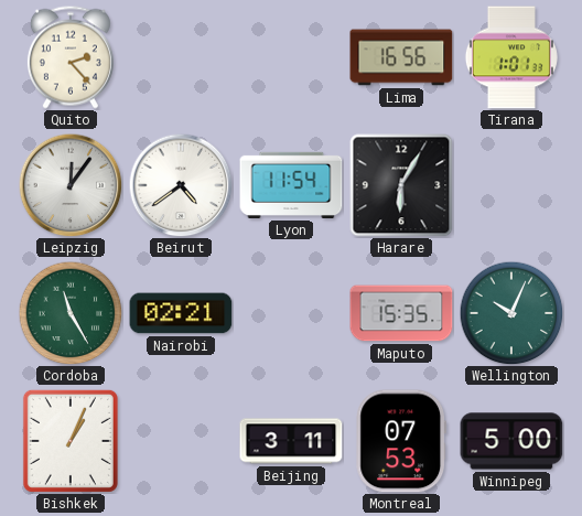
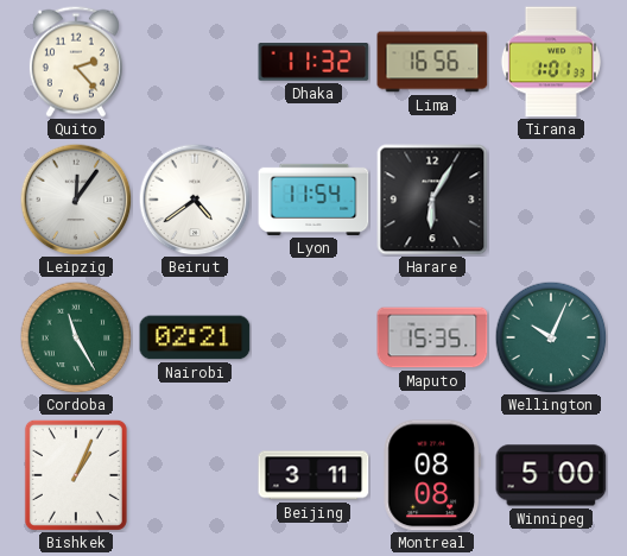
Dhaka: none -> 11:32
Montreal: 07:53 -> 08:08
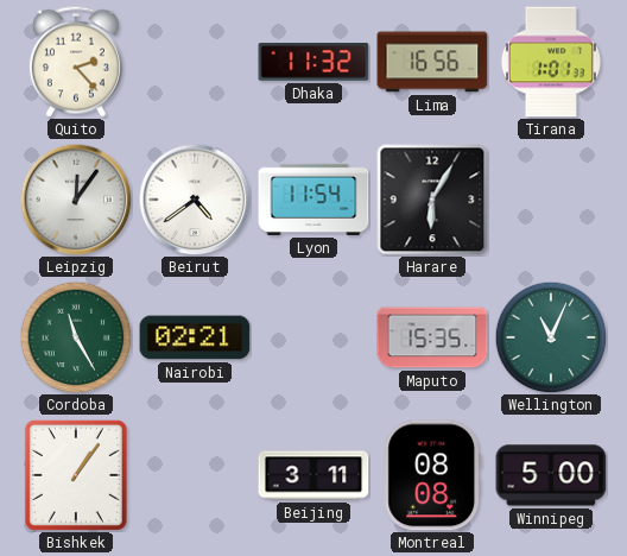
Wellington: 10:04 -> 11:04
Bishkek: 1:04 -> 1:06
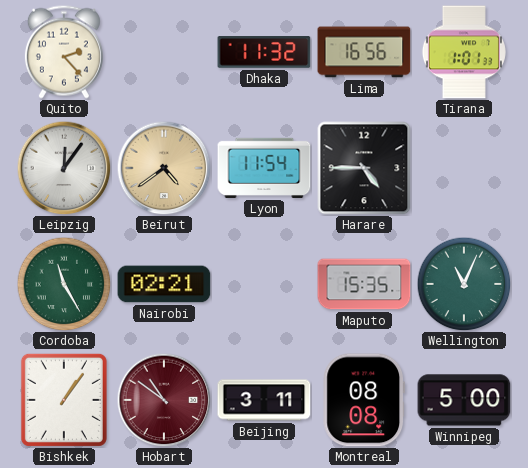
Beirut dial: white -> champagne
Harare: 6:05 -> 4:45
Hobart: none -> 10:51
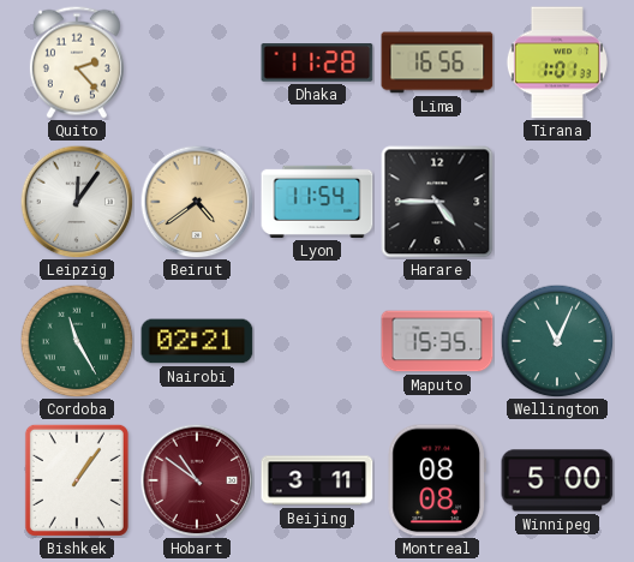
Dhaka: 11:32 -> 11:28
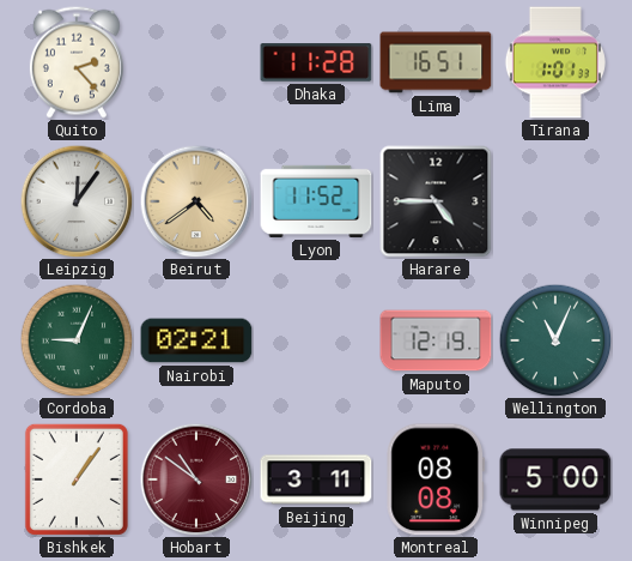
Lima: 16:56 -> 16:51
Lyon: 11:54 -> 11:52
Cordoba: 11:25 -> 9:04
Maputo: 15:35 -> 12:19
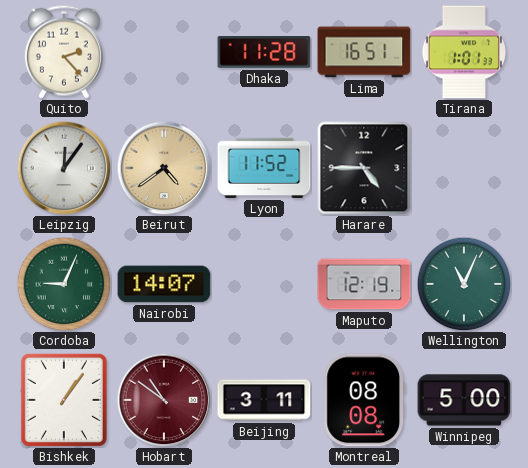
Nairobi: 02:21 -> 14:07
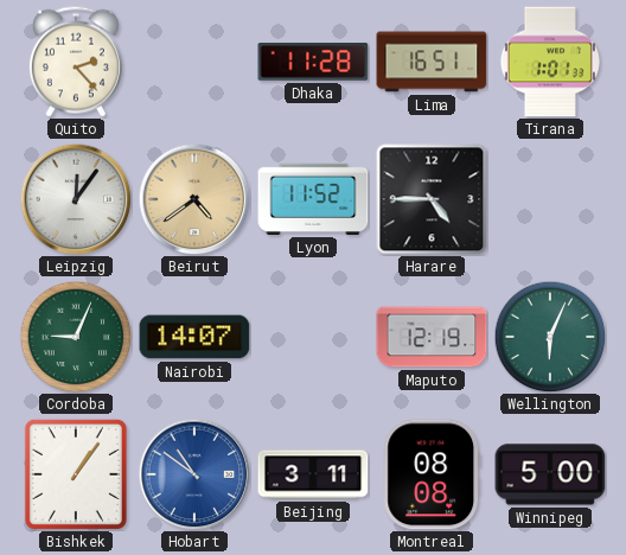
Wellington: 11:04 -> 6:04
Hobart dial: burgundy -> blue
